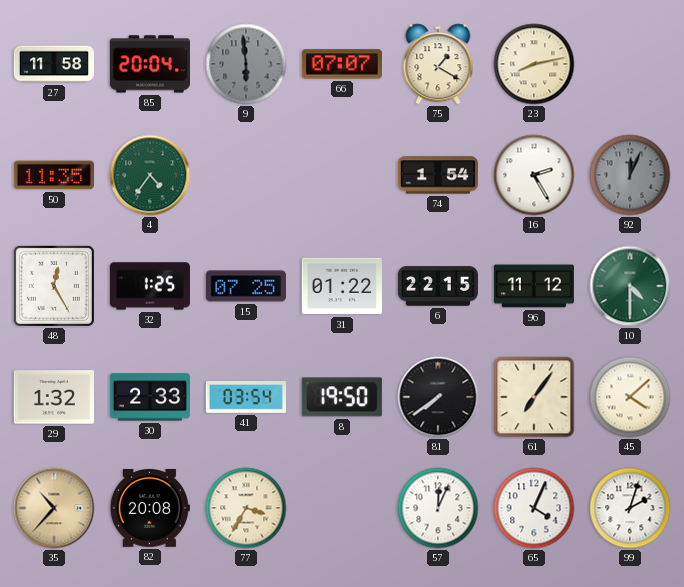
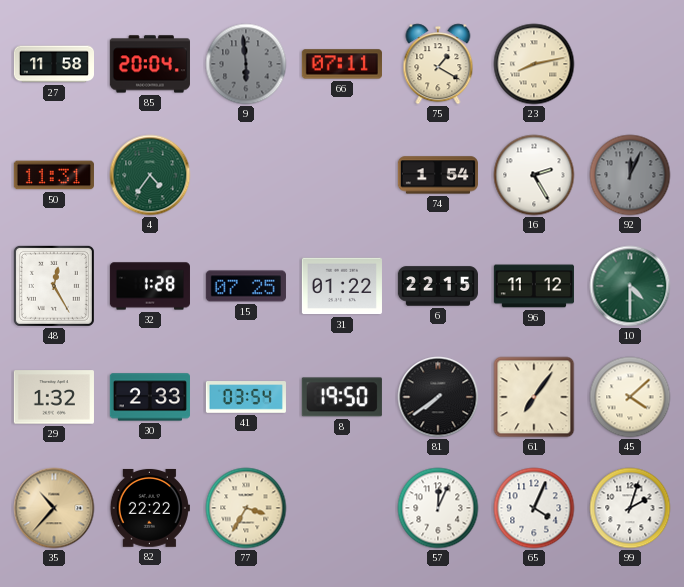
66: 07:07 -> 07:11
50: 11:35 -> 11:31
32: 1:25 -> 1:28
82: 20:08 -> 22:22
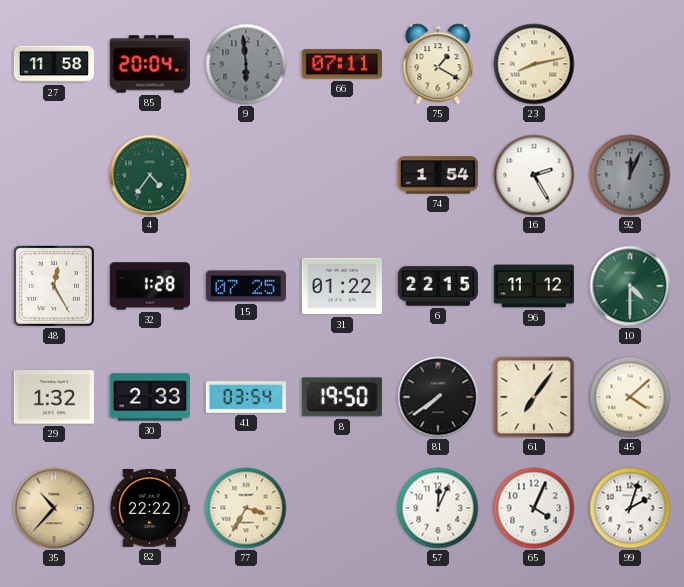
50: 11:31 -> none
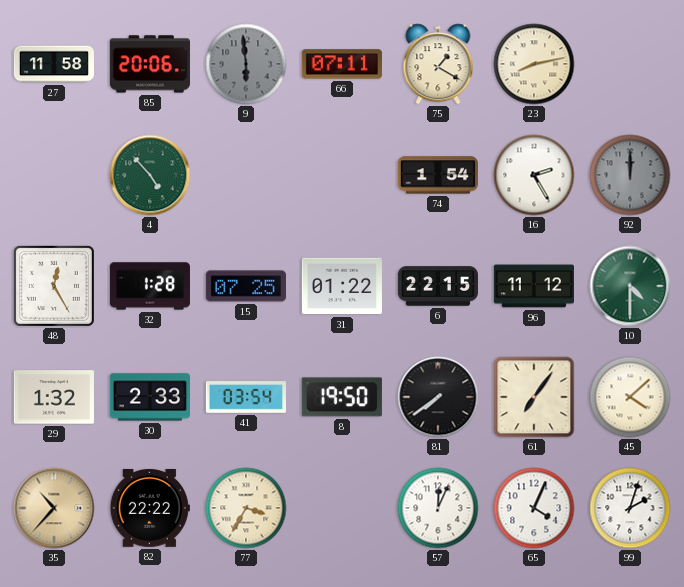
85: 20:04 -> 20:06
4: 4:36 -> 4:53
92: 12:04 -> 12:00
